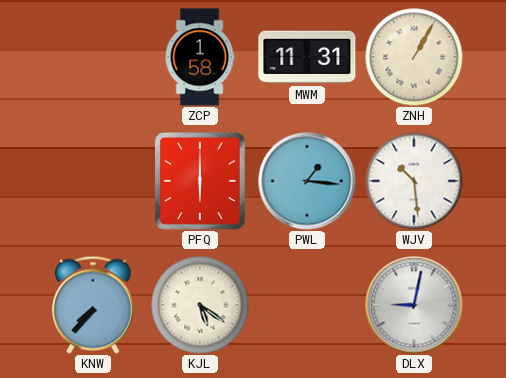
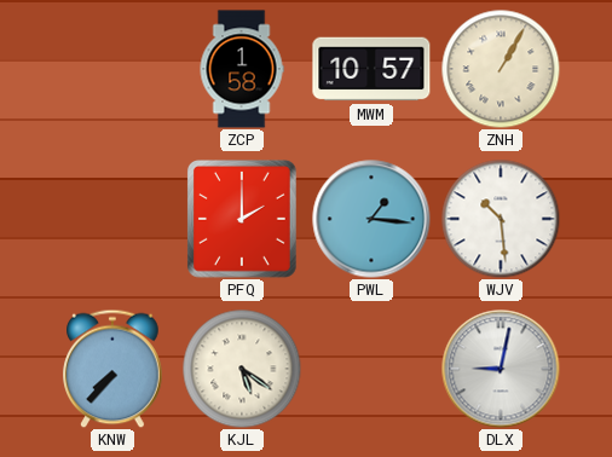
MWM: 11:31 -> 10:57
PFQ: 6:00 -> 2:00
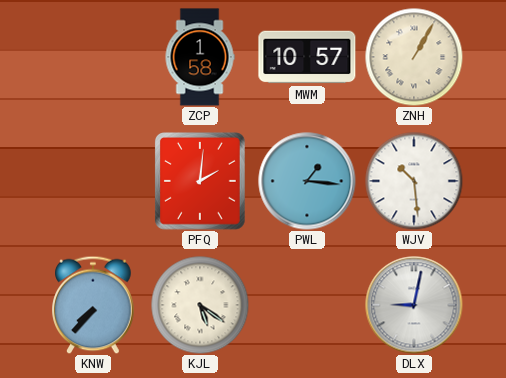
PFQ: 2:00 -> 2:01
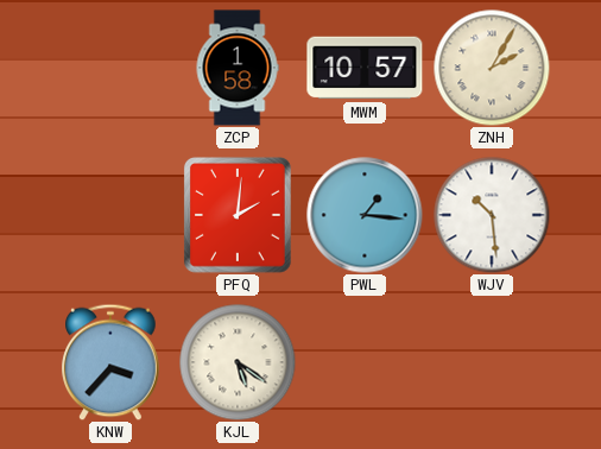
ZNH: 1:05 -> 2:05
KNW: 7:37 -> 3:37
DLX: 9:02 -> none
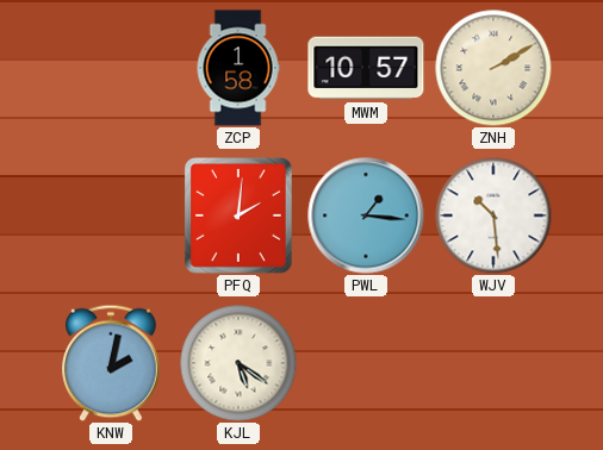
ZNH: 2:05 -> 2:10
KNW: 3:37 -> 2:02
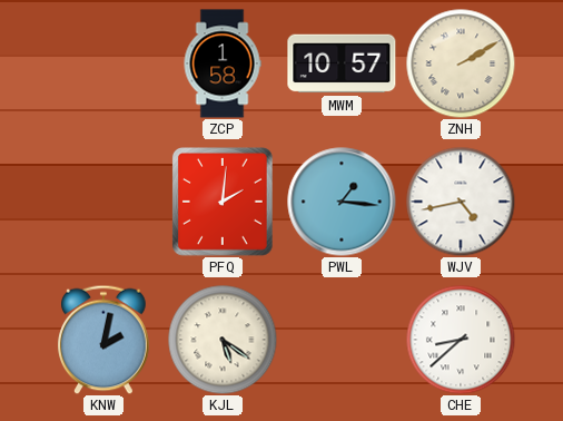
WJV: 10:29 -> 4:43
CHE: none -> 8:38
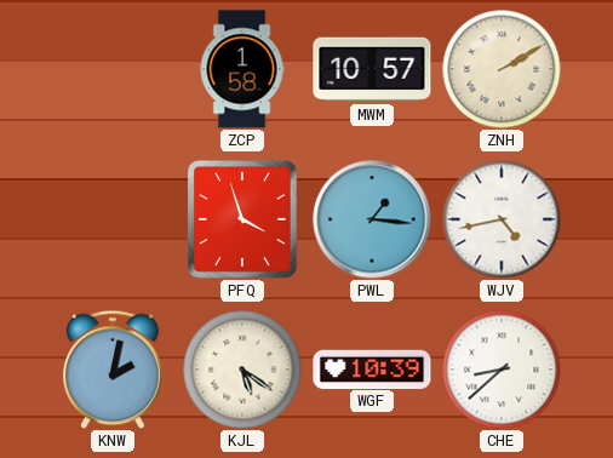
PFQ: 2:01 -> 3:57
WGF: none -> 10:39
